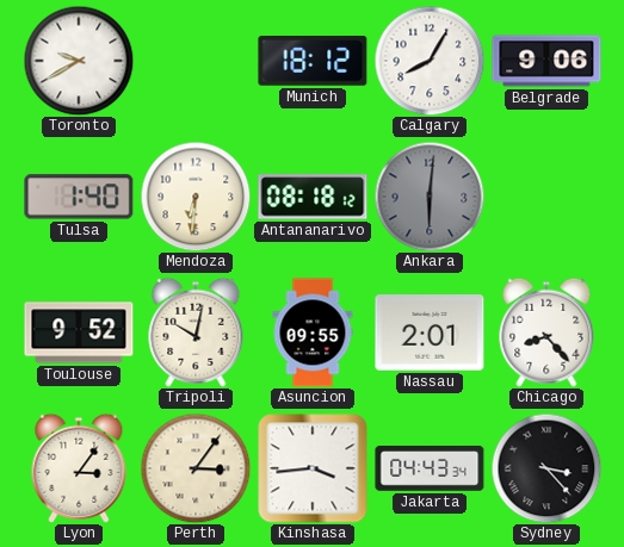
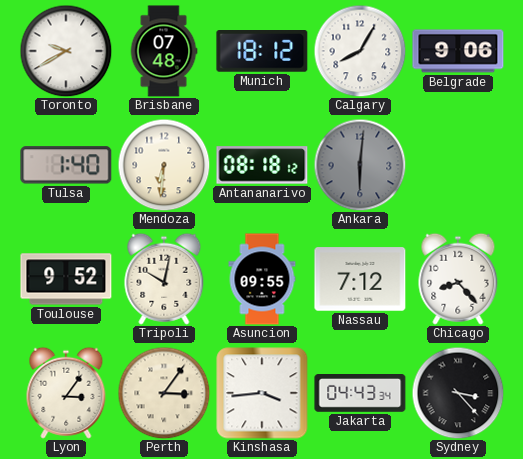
Brisbane: none -> 07:48
Nassau: 2:01 -> 7:12
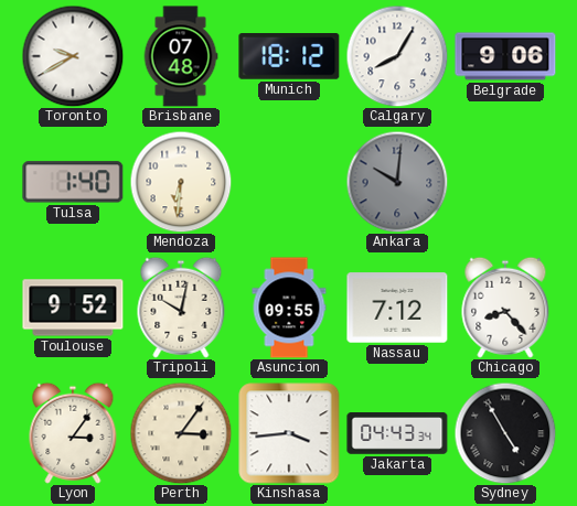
Antananarivo: 08:18 -> none
Ankara: 6:01 -> 10:01
Sydney: 3:23 -> 4:55
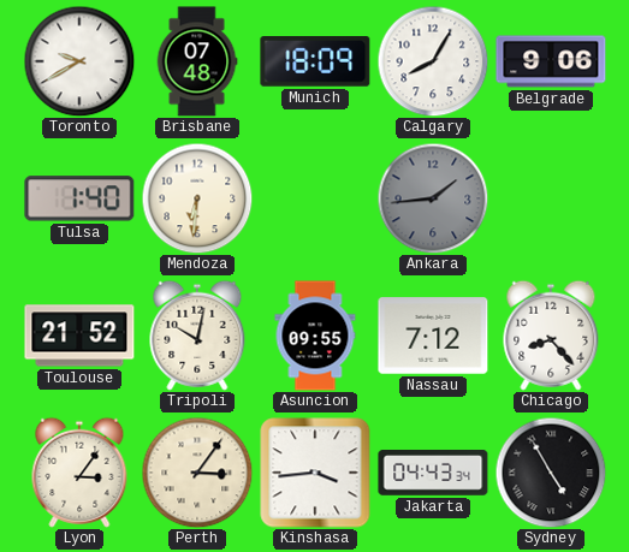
Munich: 18:12 -> 18:09
Ankara: 10:01 -> 1:44
Toulouse: 9:52 -> 21:52
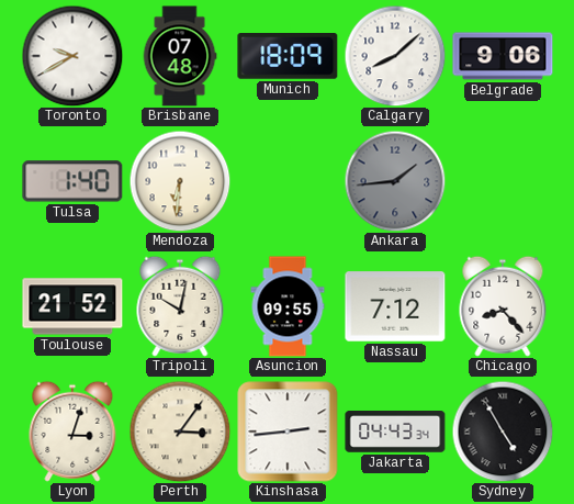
Calgary: 8:05 -> 8:08
Lyon: 3:06 -> 3:03
Kinshasa: 3:44 -> 2:44
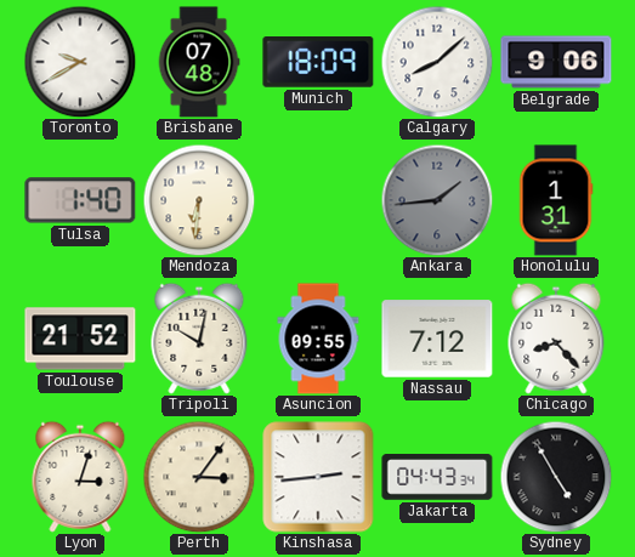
Honolulu: none -> 1:31
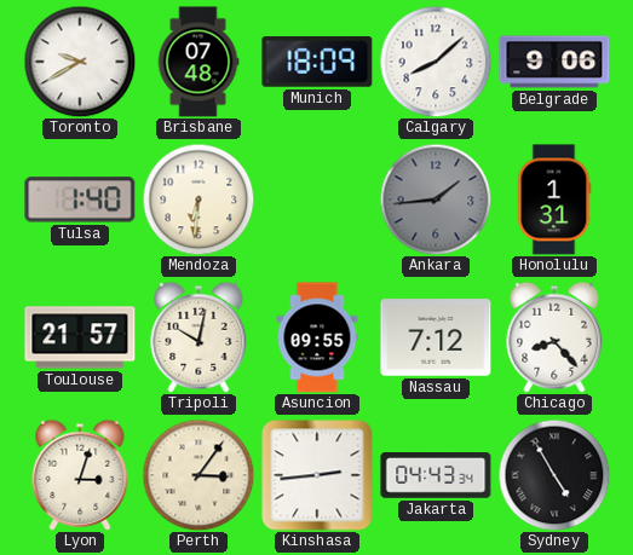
Toulouse: 21:52 -> 21:57
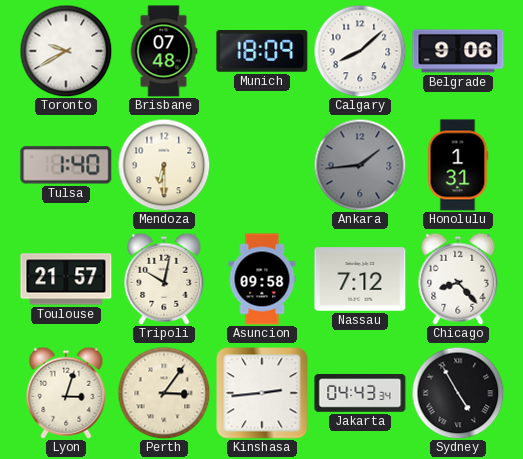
Mendoza: 6:31 -> 6:30
Asuncion: 09:55 -> 09:58
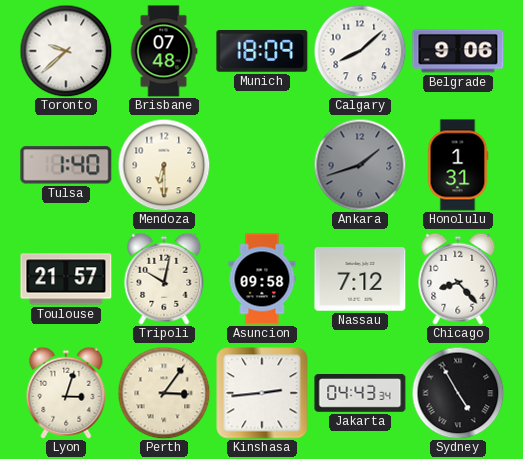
Toronto: 9:40 -> 9:38
Ankara: 1:44 -> 1:42
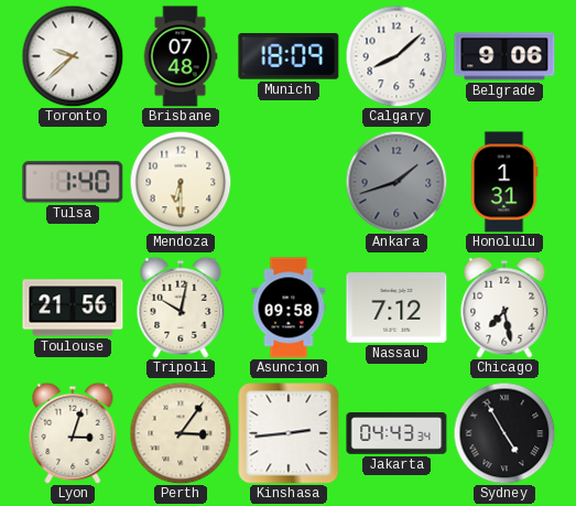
Toulouse: 21:57 -> 21:56
Chicago: 8:23 -> 7:28
